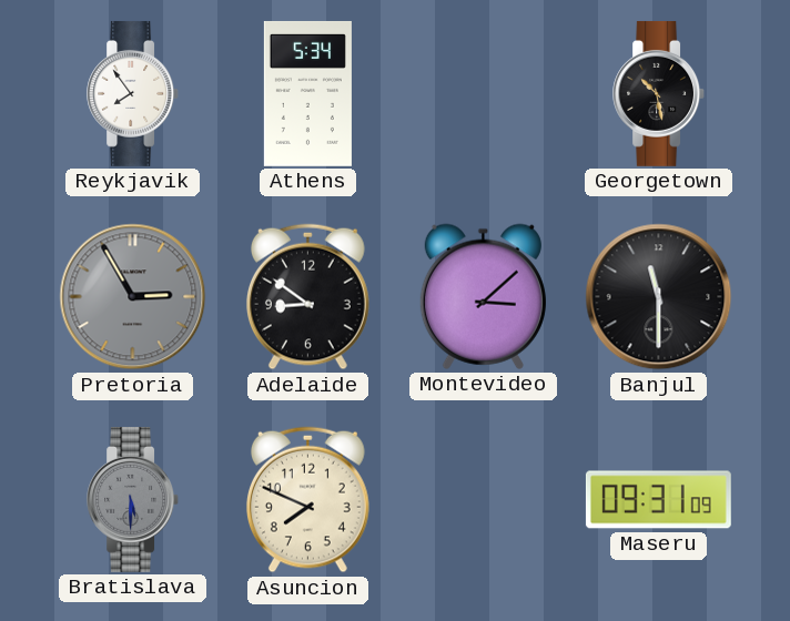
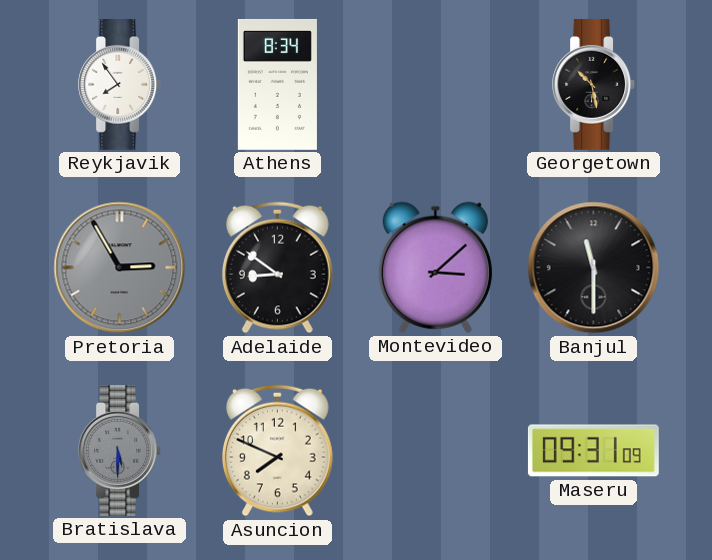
Athens: 5:34 -> 8:34
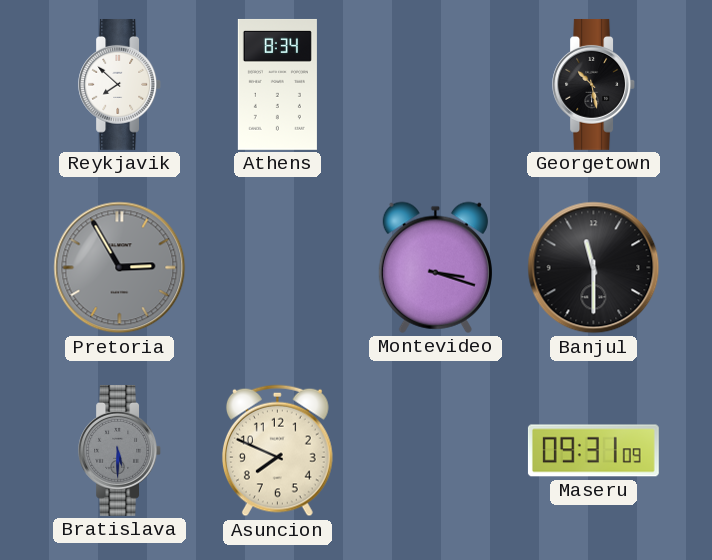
Reykjavik: 7:54 -> 7:52
Adelaide: 8:51 -> none
Montevideo: 3:08 -> 3:18
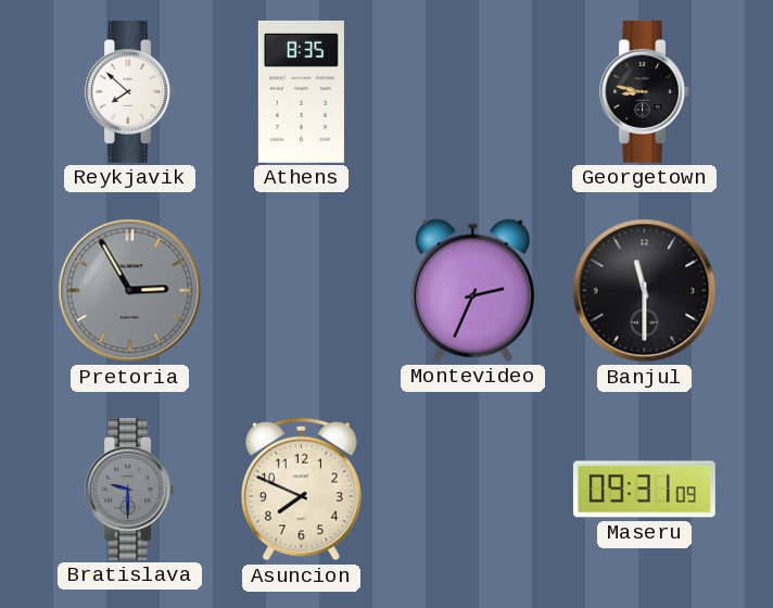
Athens: 8:34 -> 8:35
Georgetown: 10:28 -> 8:47
Montevideo: 3:18 -> 2:34
Bratislava: 5:30 -> 9:30
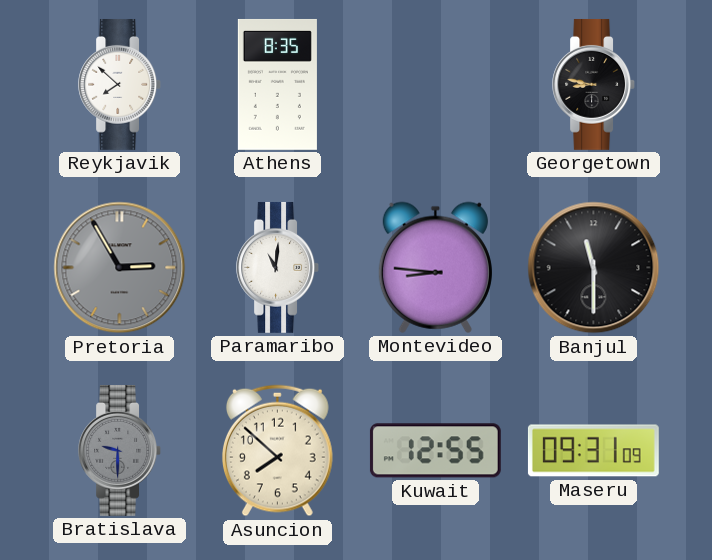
Paramaribo: none -> 11:01
Montevideo: 2:34 -> 8:46
Asuncion: 7:49 -> 7:52
Kuwait: none -> 12:55
